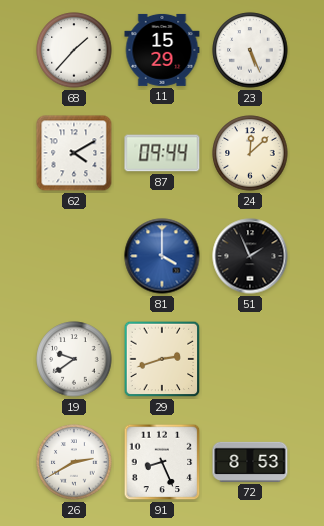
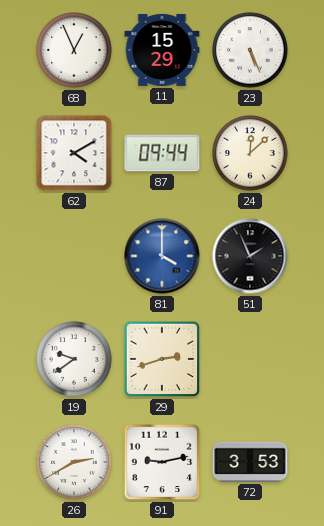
68: 1:37 -> 12:56
91: 8:26 -> 9:13
72: 8:53 -> 3:53
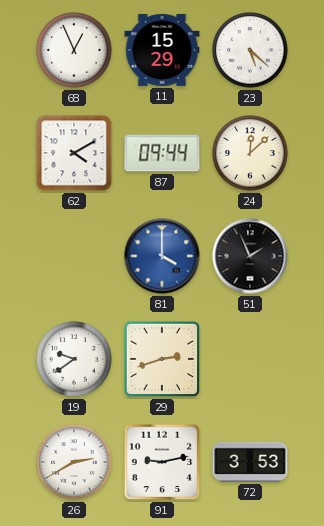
23: 5:26 -> 5:22
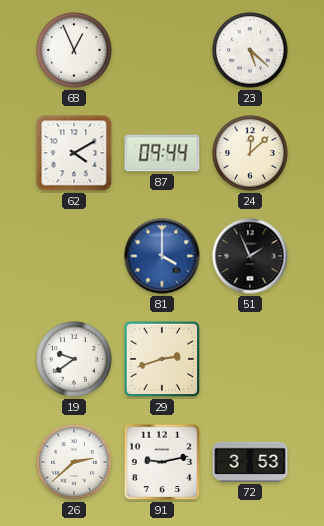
11: 15:29 -> none
26: 2:40 -> 2:38
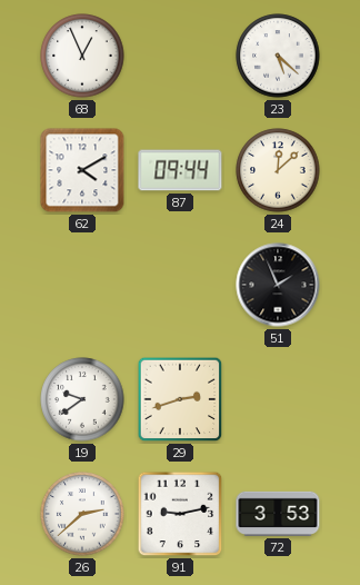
81: 4:00 -> none
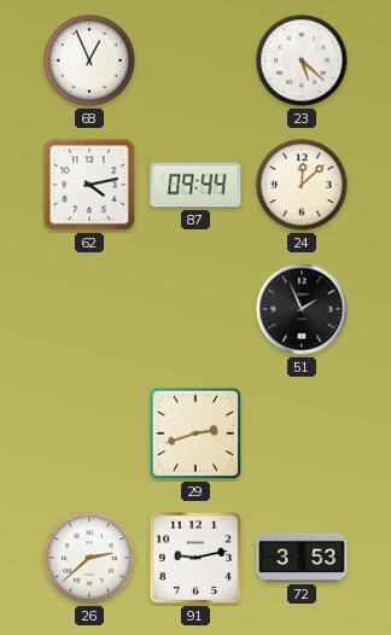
62: 4:10 -> 4:13
19: 9:39 -> none
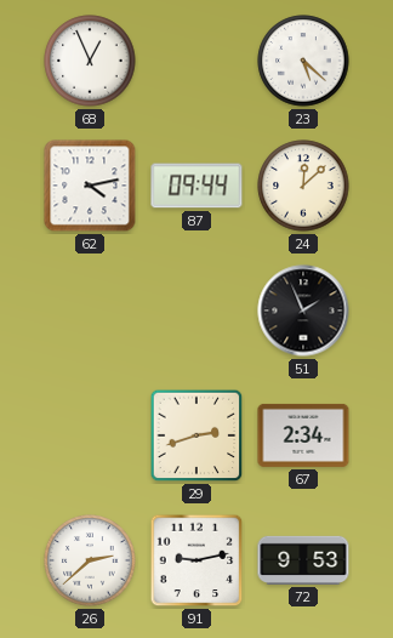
67: none -> 2:34
72: 3:53 -> 9:53
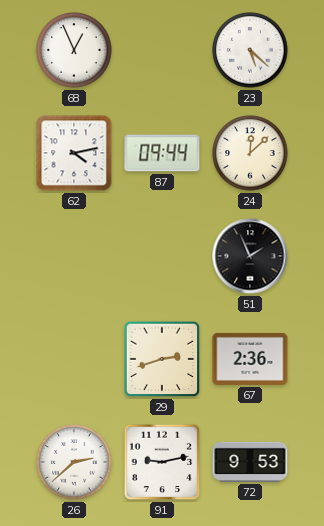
67: 2:34 -> 2:36
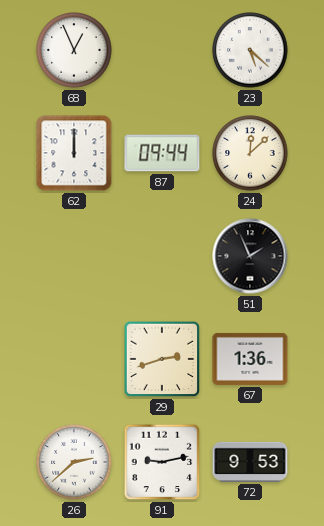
62: 4:13 -> 12:00
67: 2:36 -> 1:36
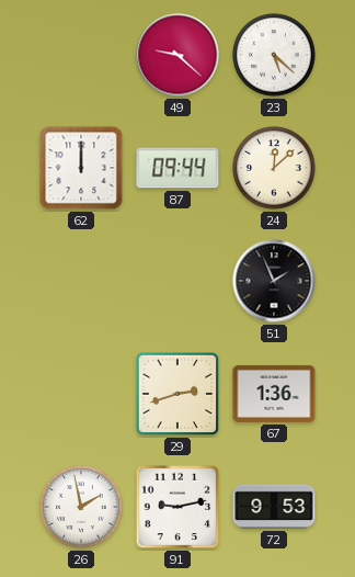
68: 12:56 -> none
49: none -> 9:22
26: 2:38 -> 1:58
